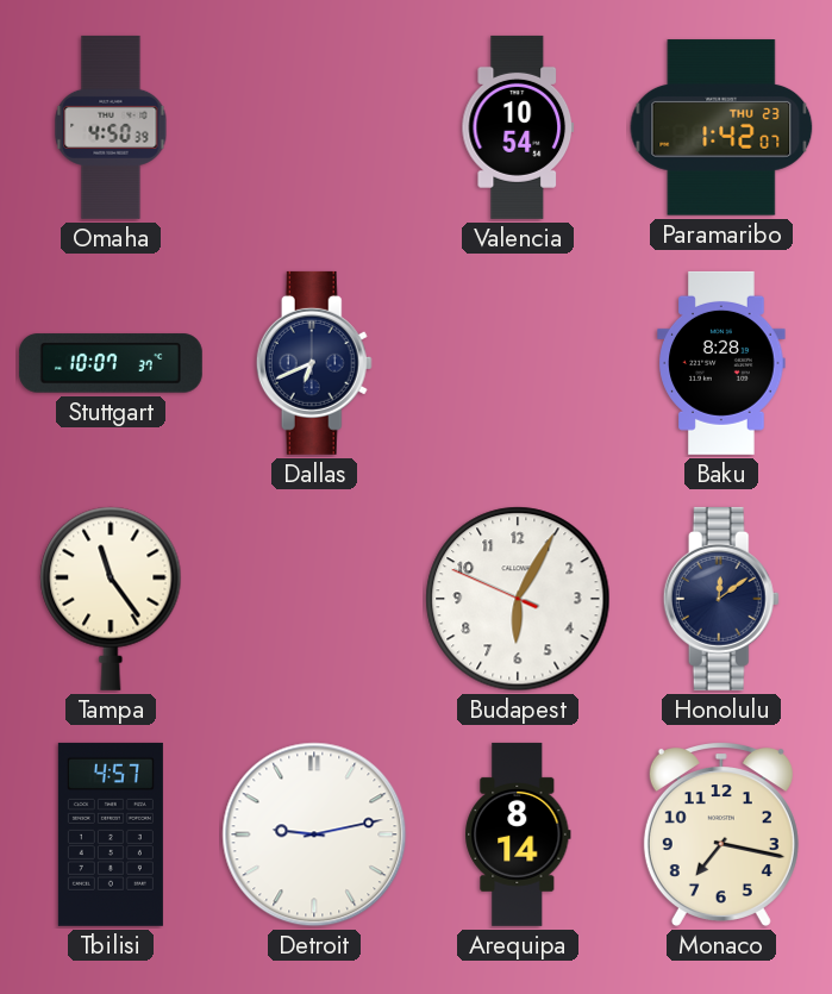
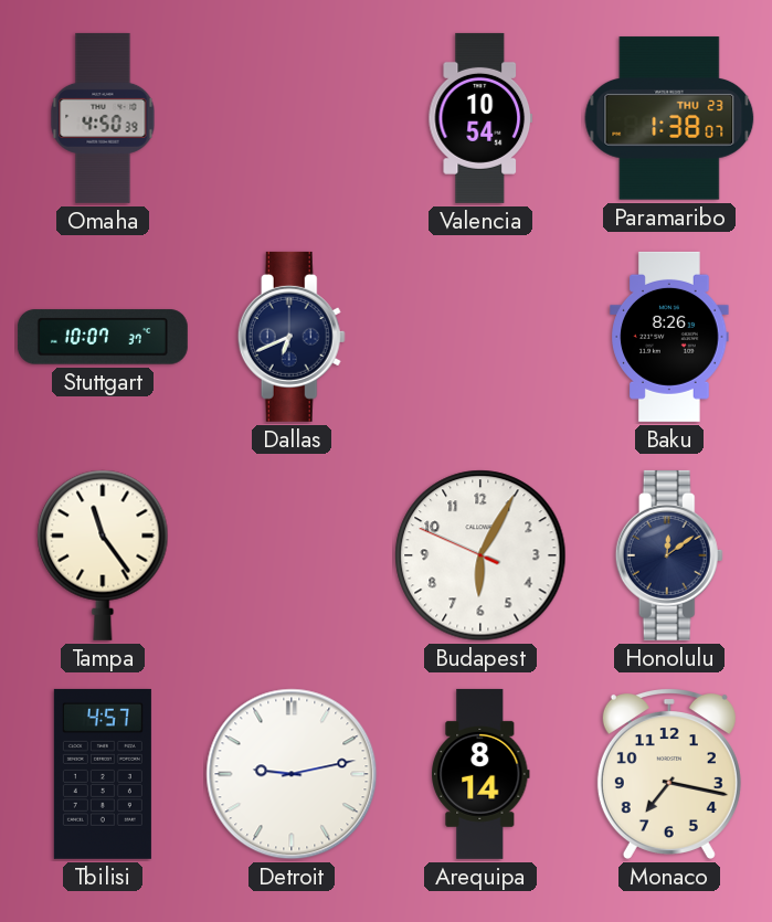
Paramaribo: 1:42 -> 1:38
Baku: 8:28 -> 8:26
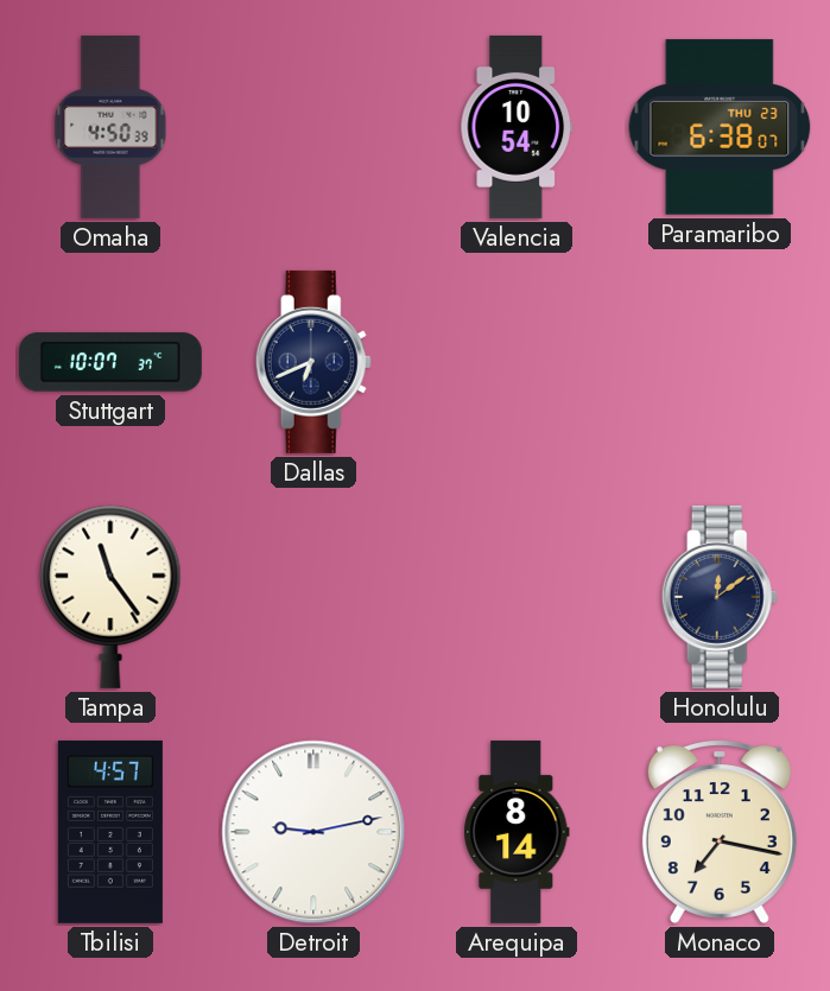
Paramaribo: 1:38 -> 6:38
Baku: 8:26 -> none
Budapest: 6:04 -> none
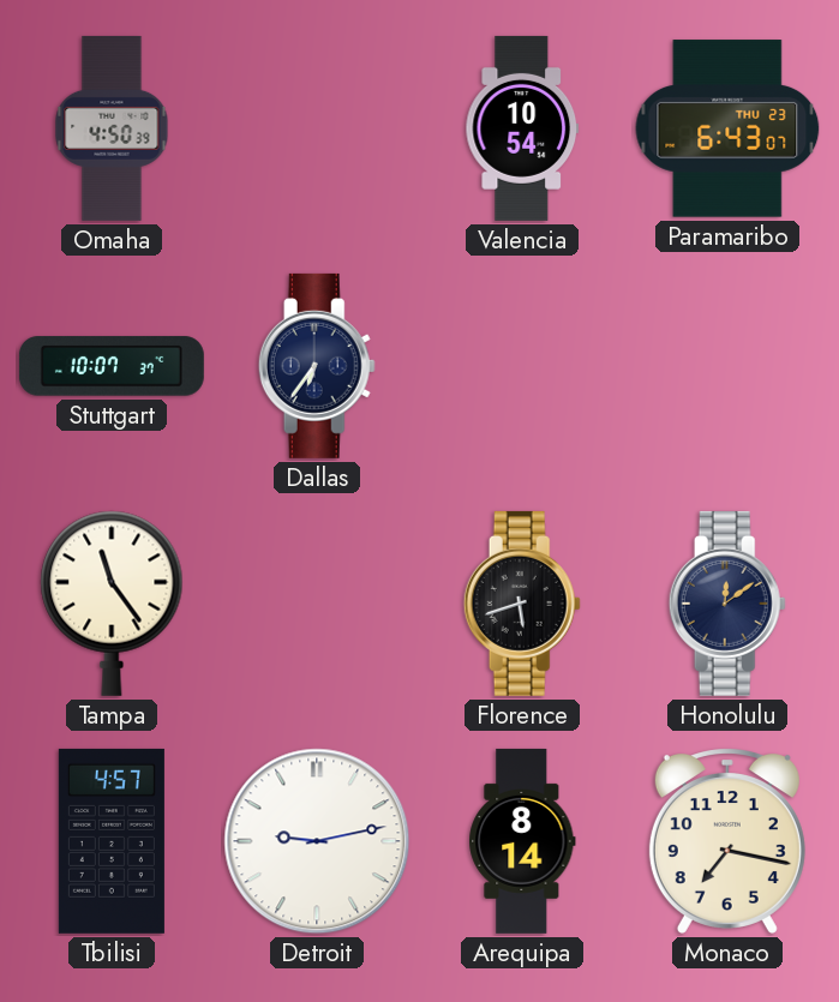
Paramaribo: 6:38 -> 6:43
Dallas: 6:41 -> 6:36
Florence: none -> 5:42
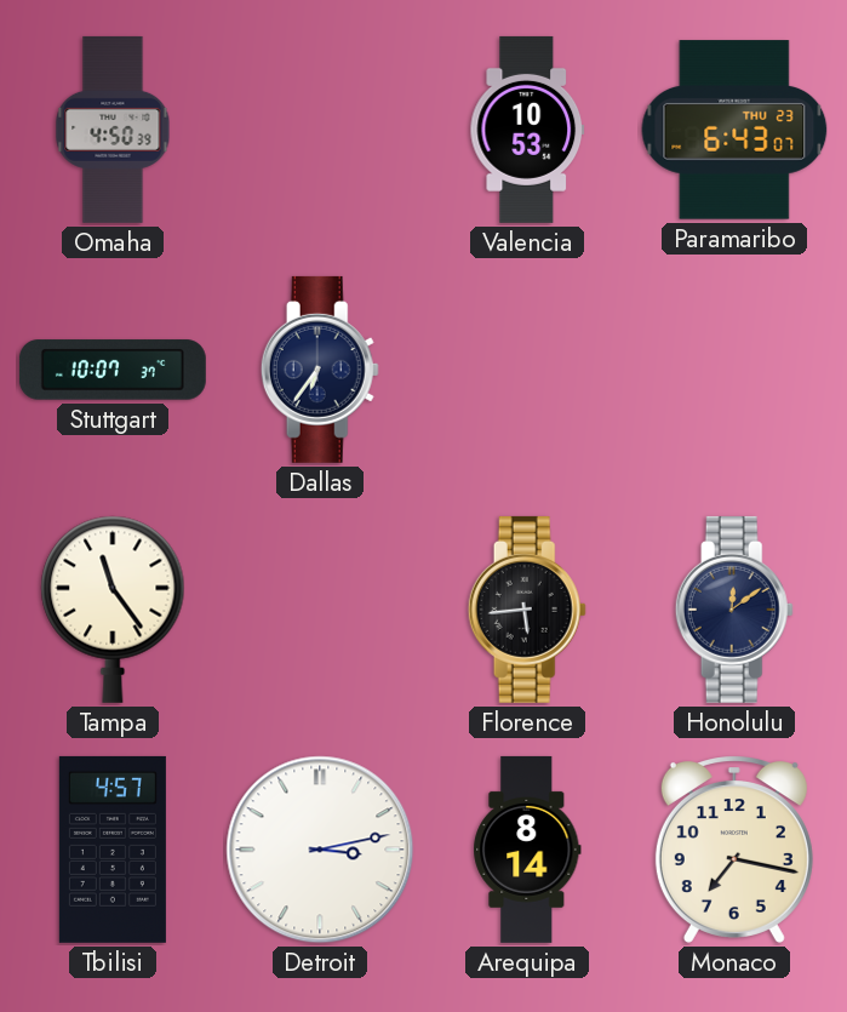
Valencia: 10:54 -> 10:53
Florence: 5:42 -> 5:44
Detroit: 9:13 -> 3:13
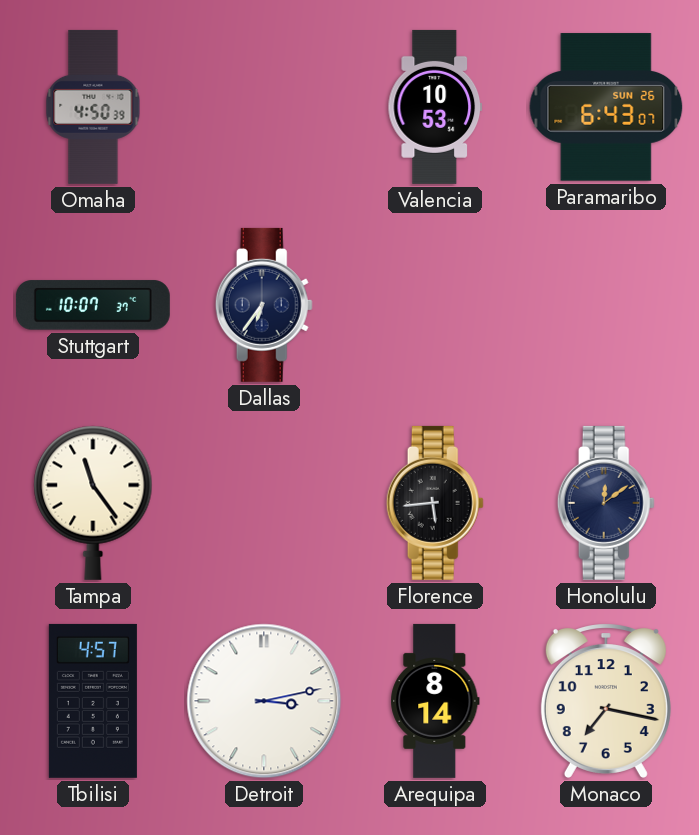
Paramaribo date: THU 23 -> SUN 26
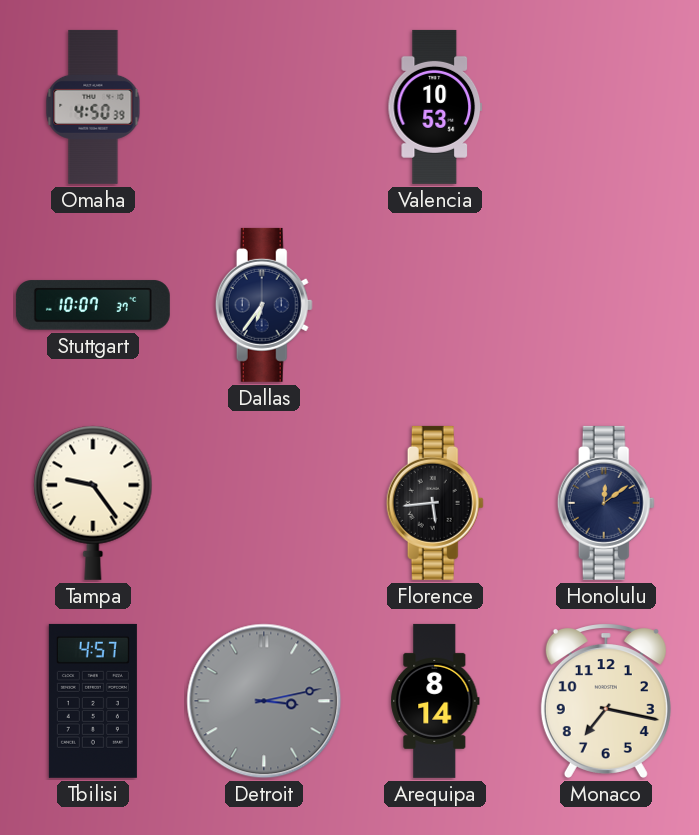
Paramaribo: 6:43 -> none
Tampa: 11:24 -> 9:24
Detroit dial: white -> grey
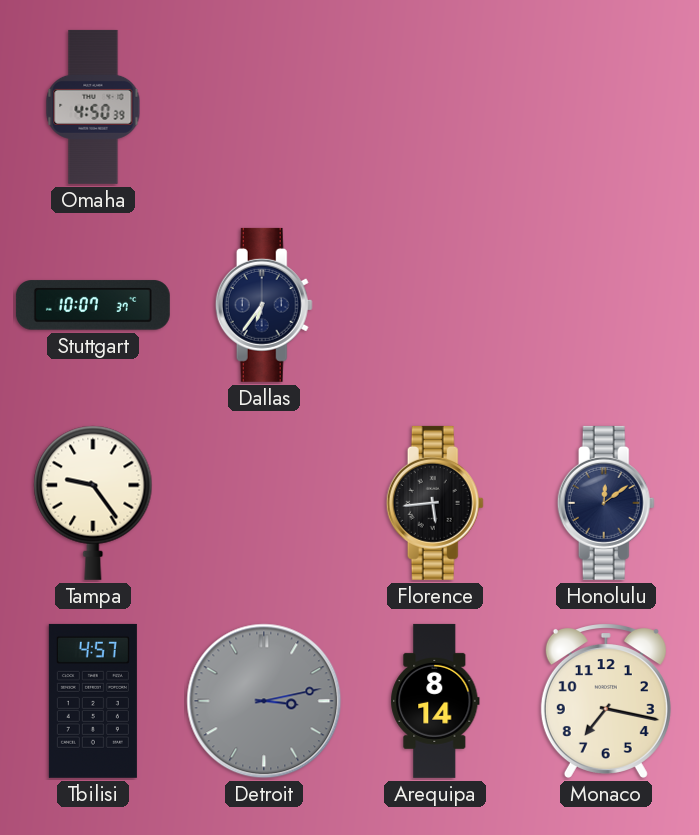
Valencia: 10:53 -> none
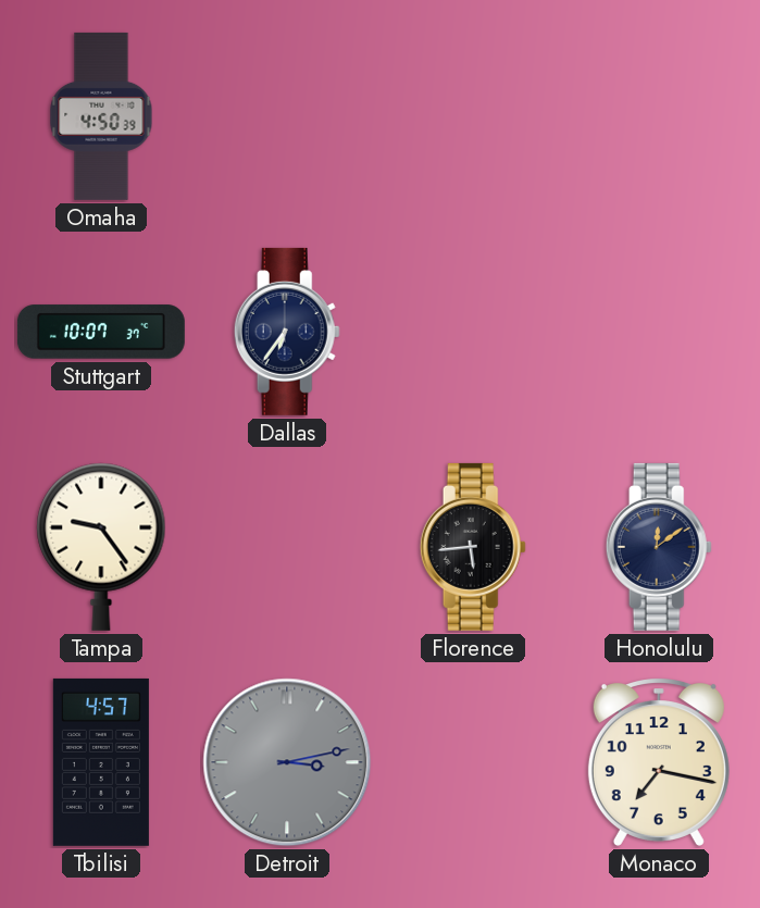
Arequipa: 8:14 -> none
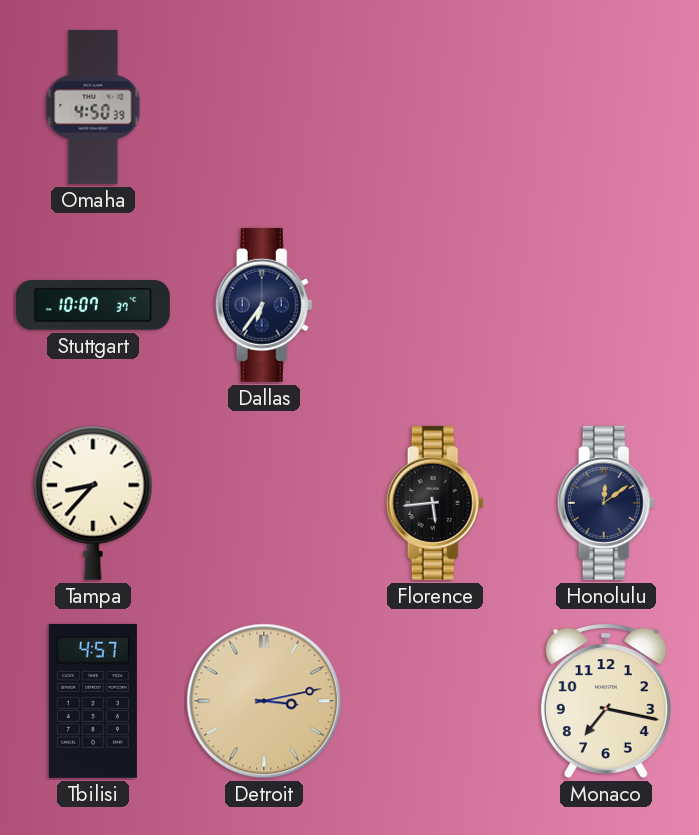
Tampa: 9:24 -> 8:37
Detroit dial: grey -> champagne
